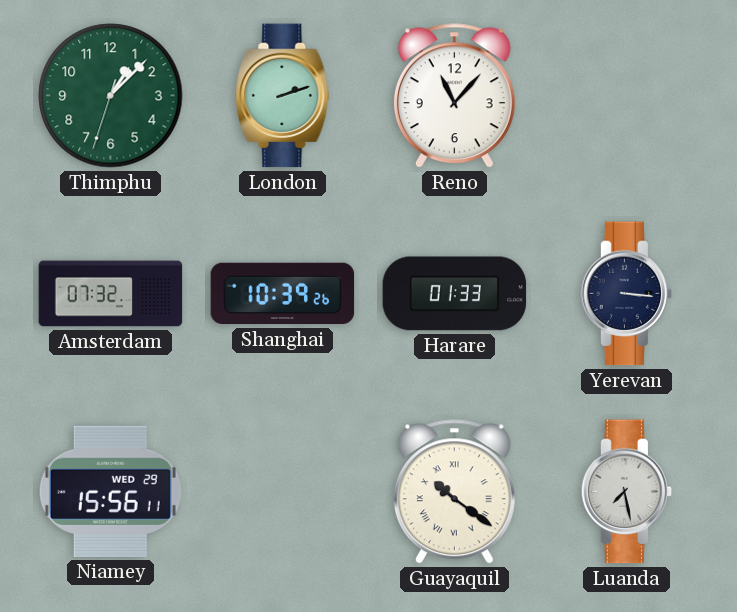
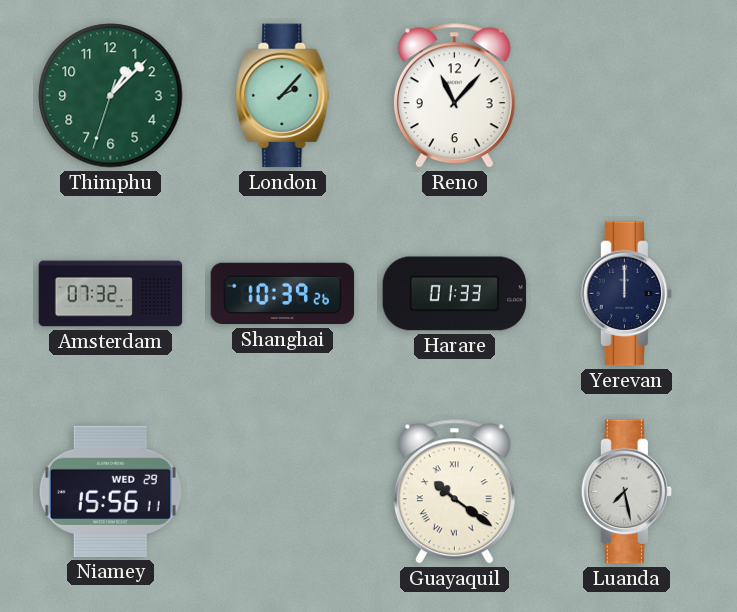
London: 2:12 -> 2:07
Yerevan: 3:16 -> 12:00
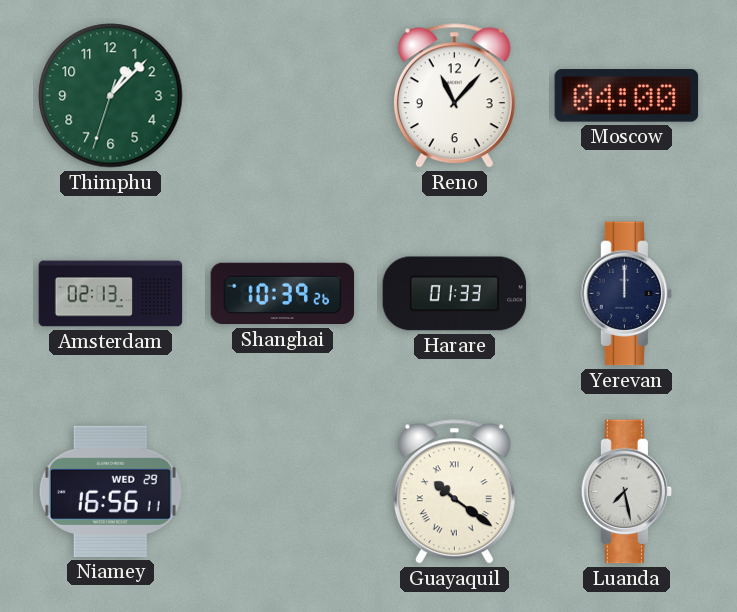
London: 2:07 -> none
Moscow: none -> 04:00
Amsterdam: 07:32 -> 02:13
Niamey: 15:56 -> 16:56
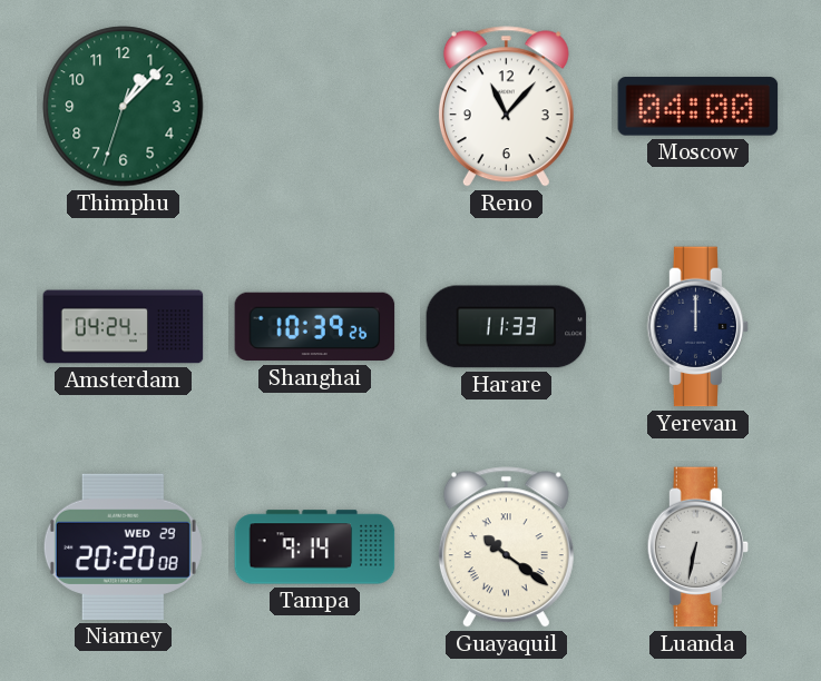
Amsterdam: 02:13 -> 04:24
Harare: 01:33 -> 11:33
Niamey: 16:56 -> 20:20
Tampa: none -> 9:14
Luanda: 7:28 -> 6:32
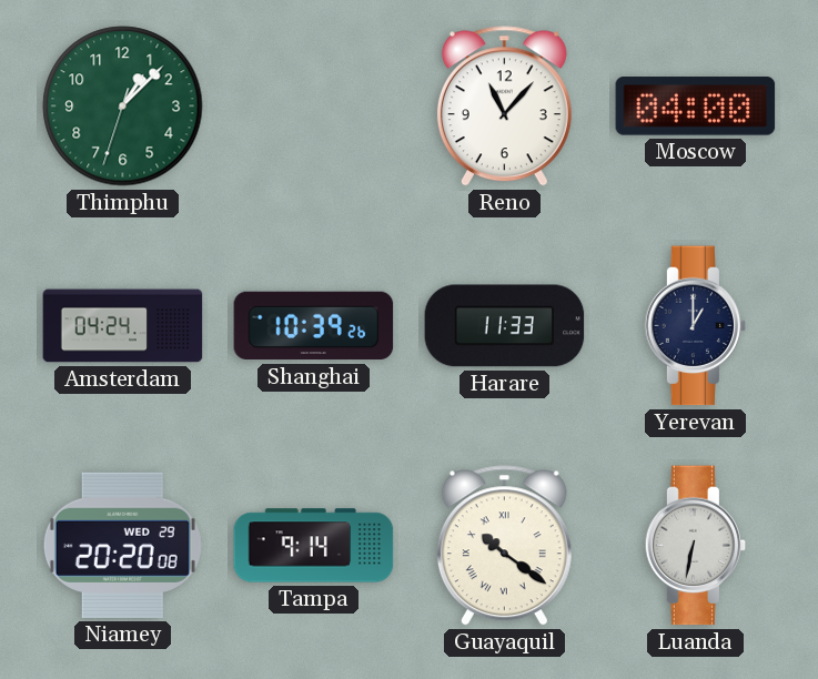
Yerevan: 12:00 -> 1:00
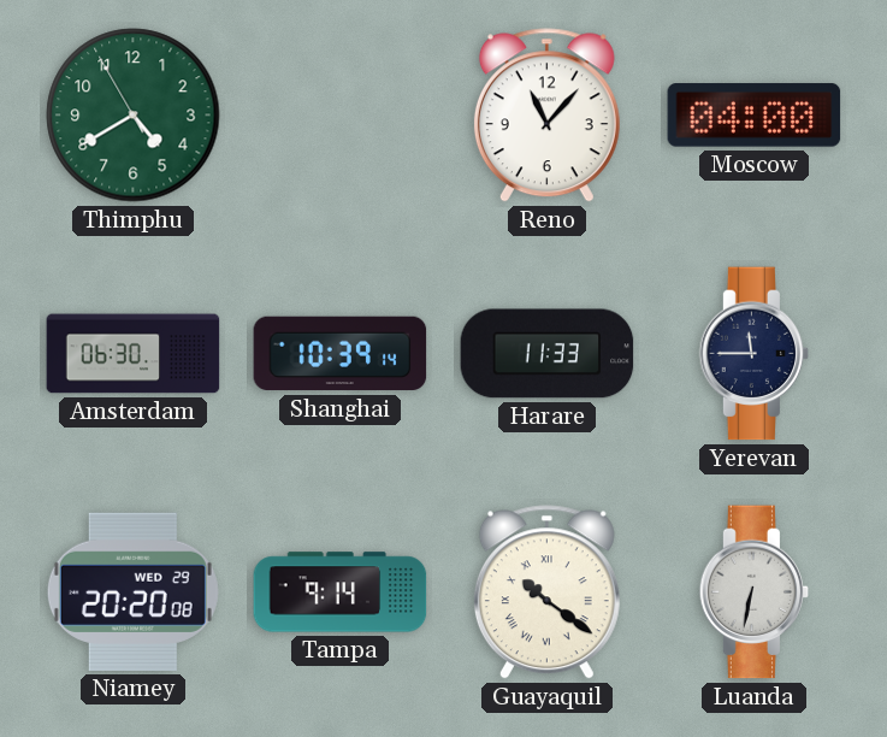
Thimphu: 1:07 -> 4:39
Amsterdam: 04:24 -> 06:30
Shanghai: 10:39:26 -> 10:39:14
Yerevan: 1:00 -> 11:45
